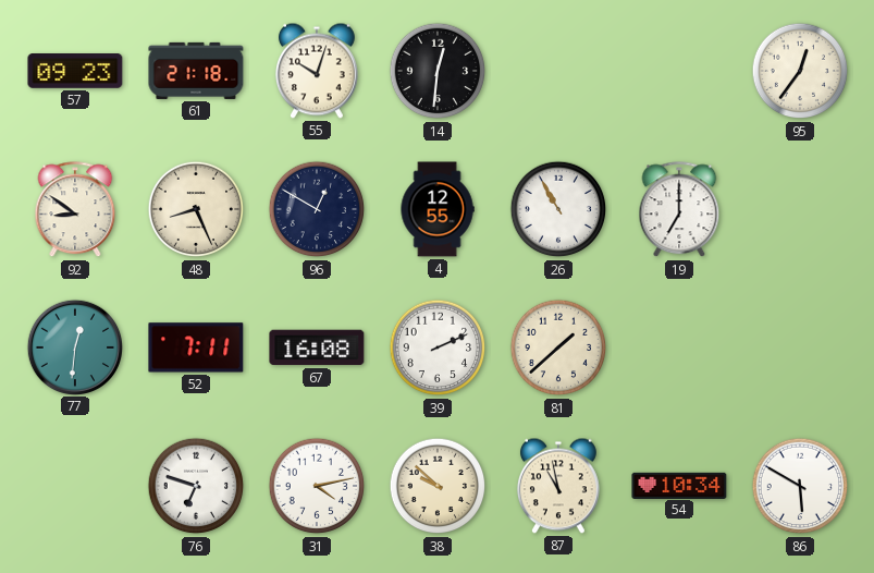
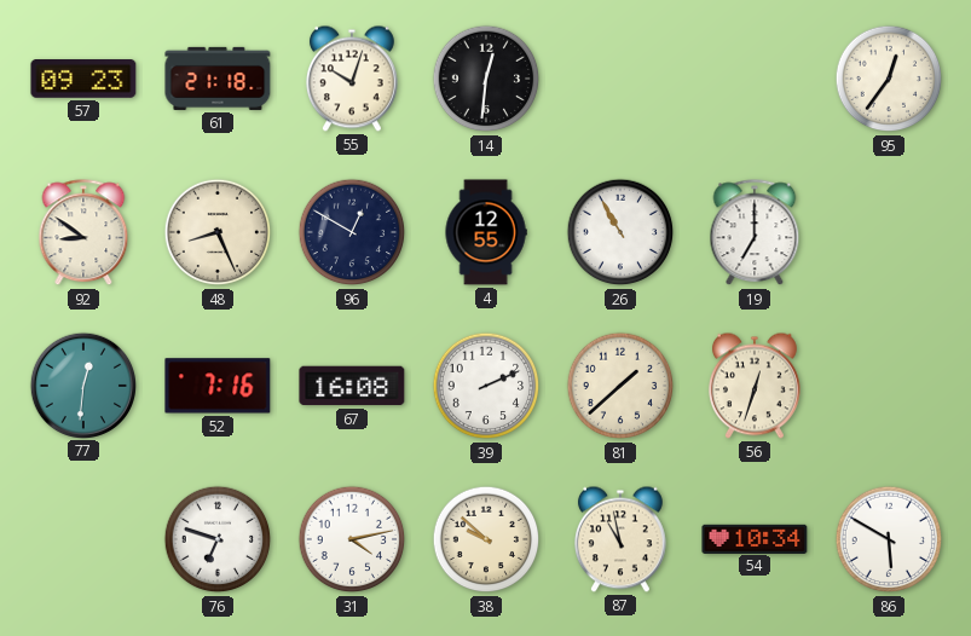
52: 7:11 -> 7:16
56: none -> 12:33
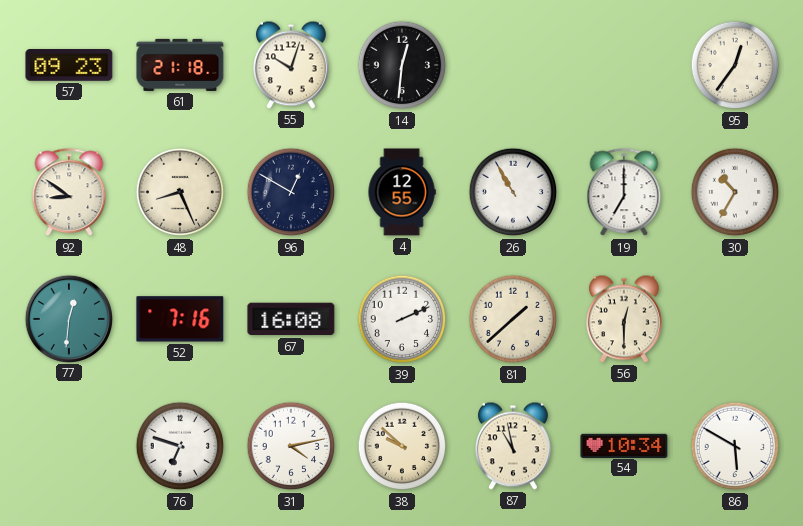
30: none -> 10:35
56: 12:33 -> 12:30
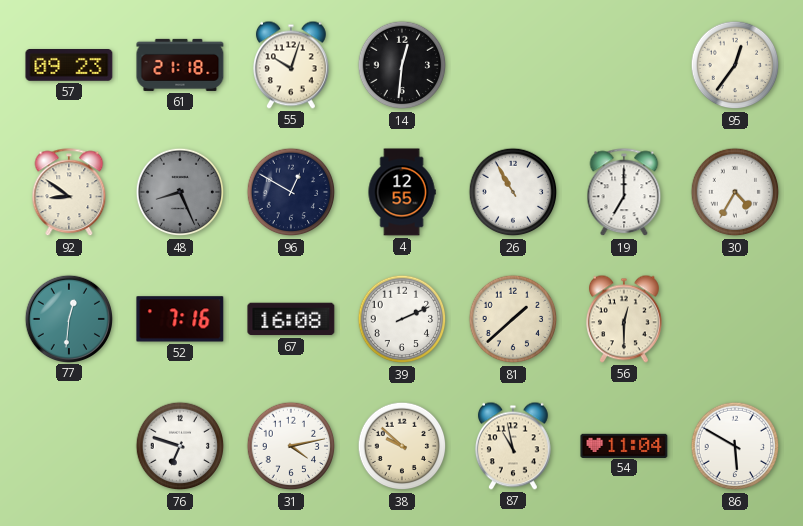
48 dial: cream -> grey
30: 10:35 -> 4:35
54: 10:34 -> 11:04
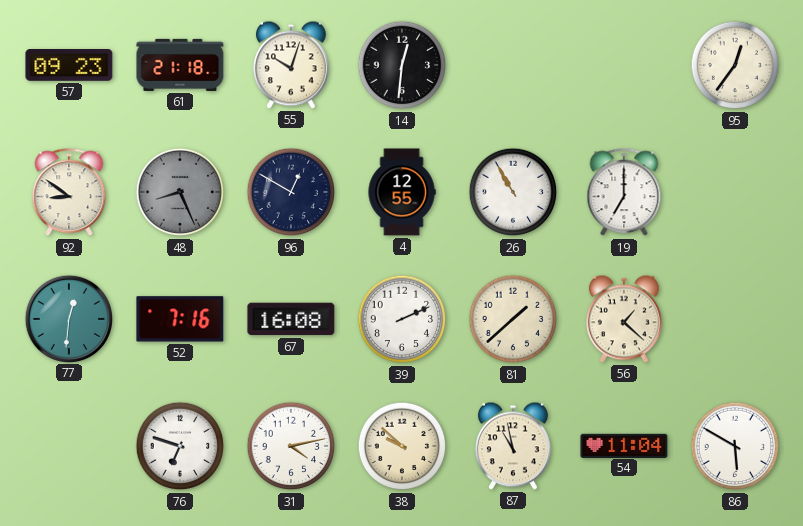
30: 4:35 -> none
56: 12:30 -> 1:22
